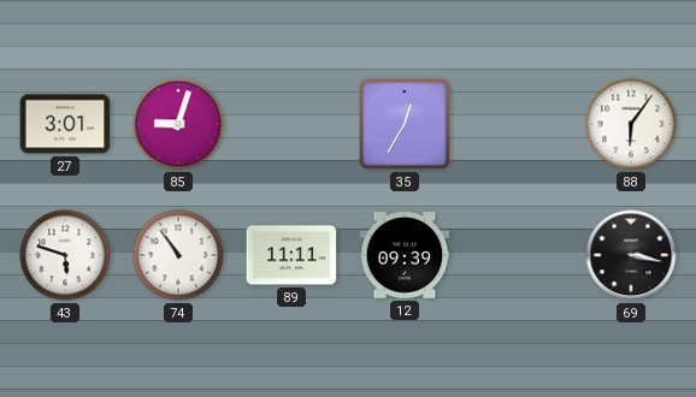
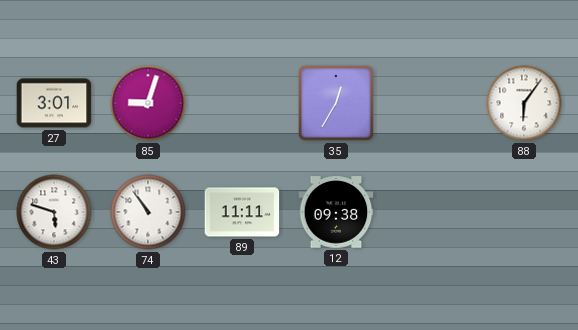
12: 09:39 -> 09:38
69: 3:17 -> none
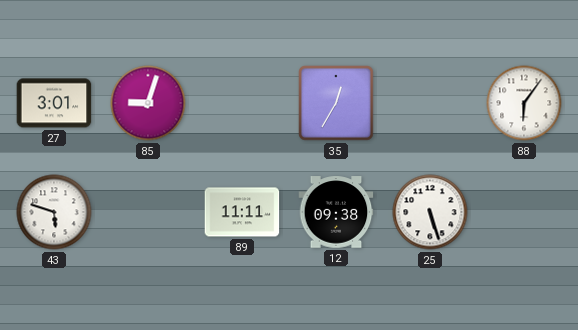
74: 10:54 -> none
25: none -> 5:27
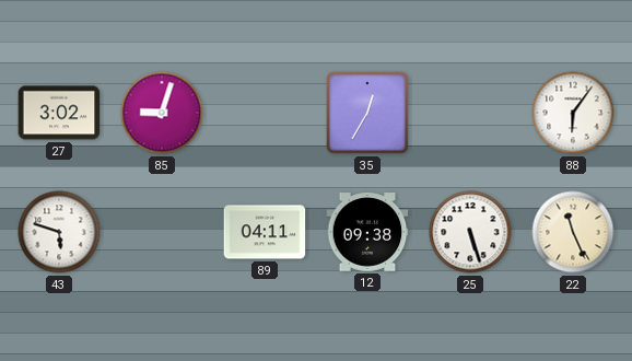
27: 3:01 -> 3:02
89: 11:11 -> 04:11
22: none -> 11:26
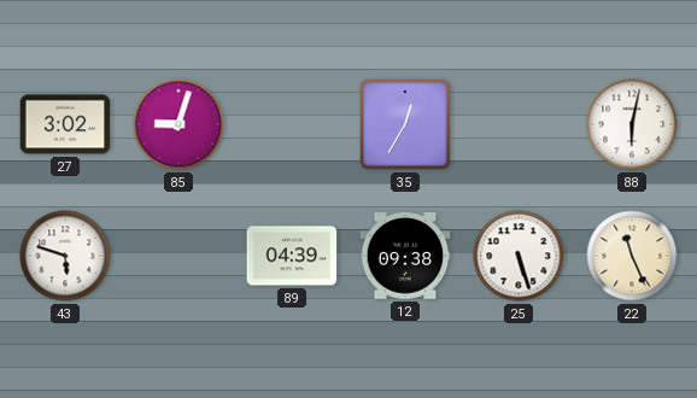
88: 6:06 -> 6:02
89: 04:11 -> 04:39
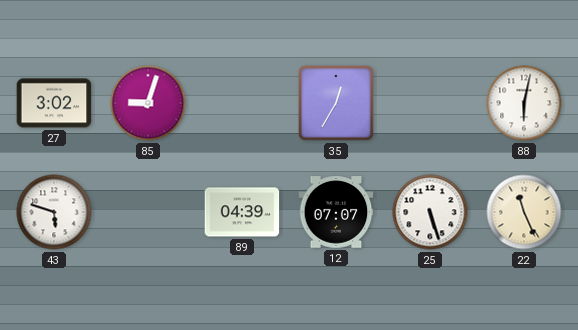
12: 09:38 -> 07:07
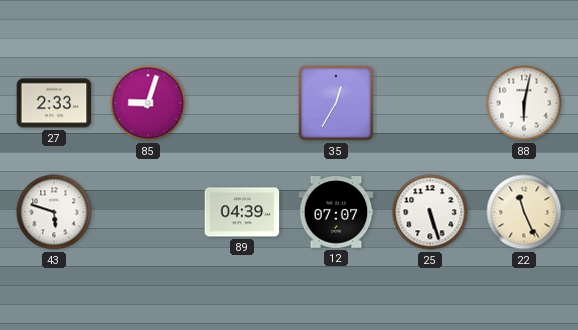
27: 3:02 -> 2:33
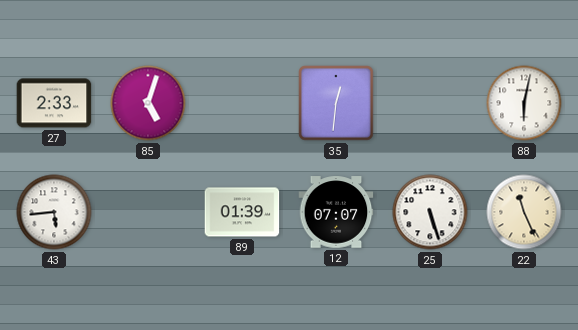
85: 9:03 -> 5:03
35: 12:35 -> 12:31
43: 5:48 -> 5:44
89: 04:39 -> 01:39
